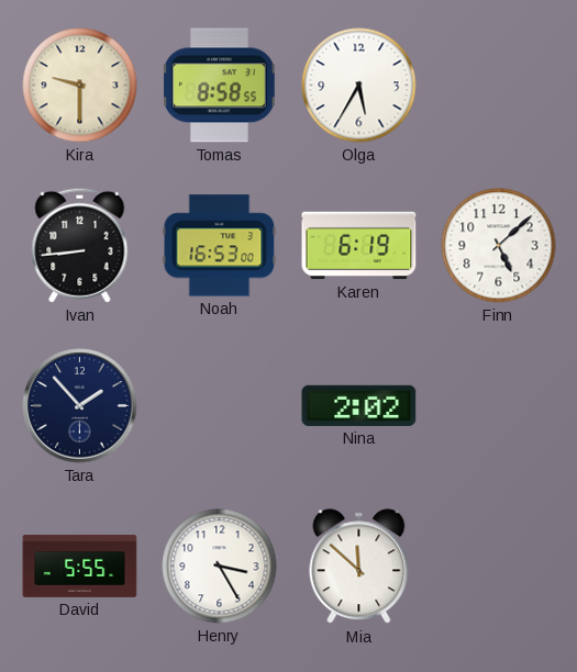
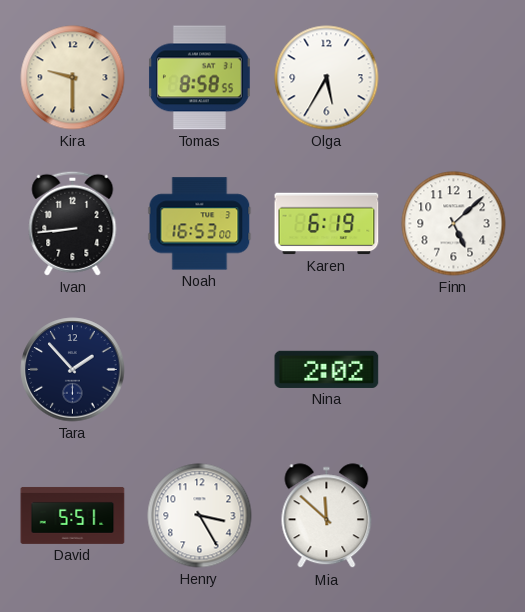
David: 5:55 -> 5:51
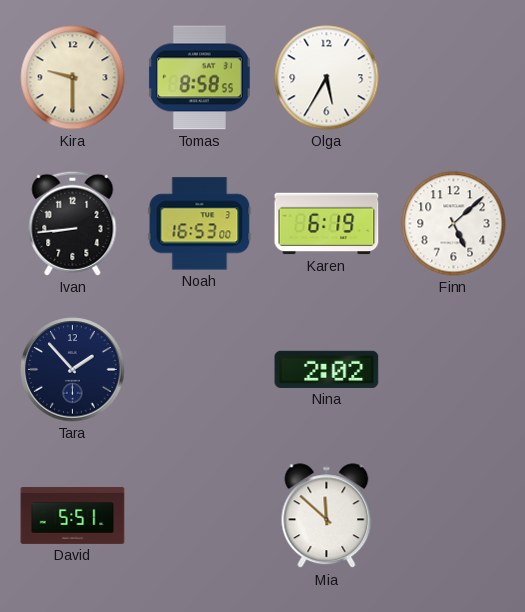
Henry: 3:25 -> none
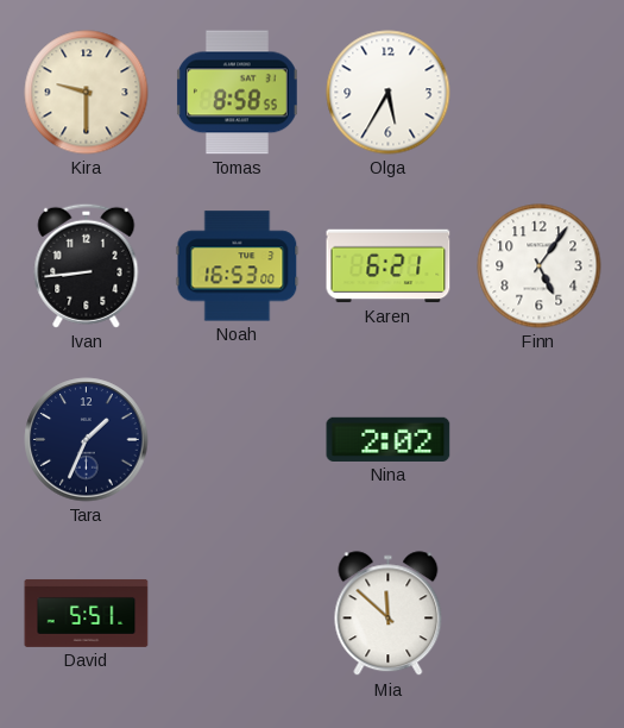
Karen: 6:19 -> 6:21
Finn: 5:08 -> 5:06
Tara: 1:53 -> 1:34
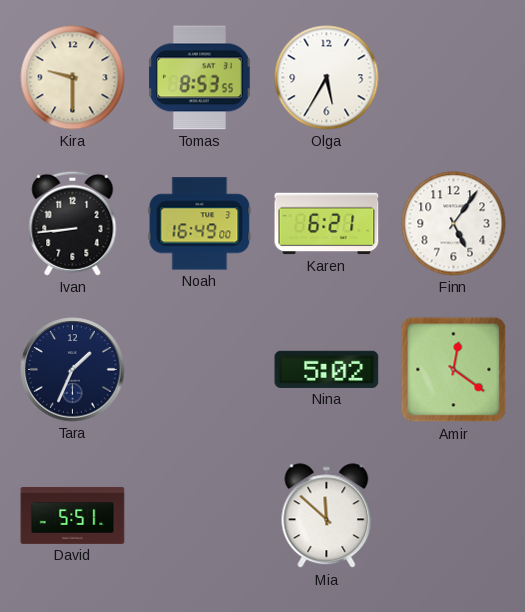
Tomas: 8:58 -> 8:53
Noah: 16:53 -> 16:49
Nina: 2:02 -> 5:02
Amir: none -> 12:21
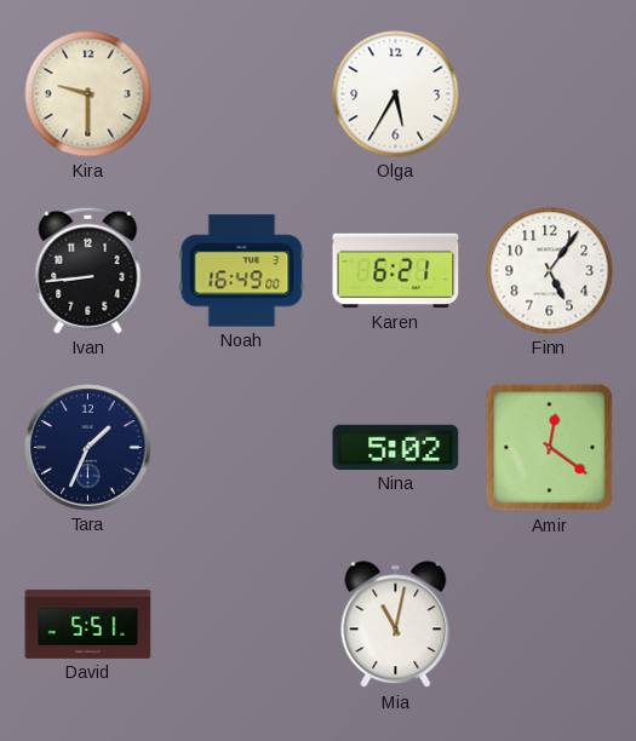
Tomas: 8:53 -> none
Mia: 11:52 -> 11:02
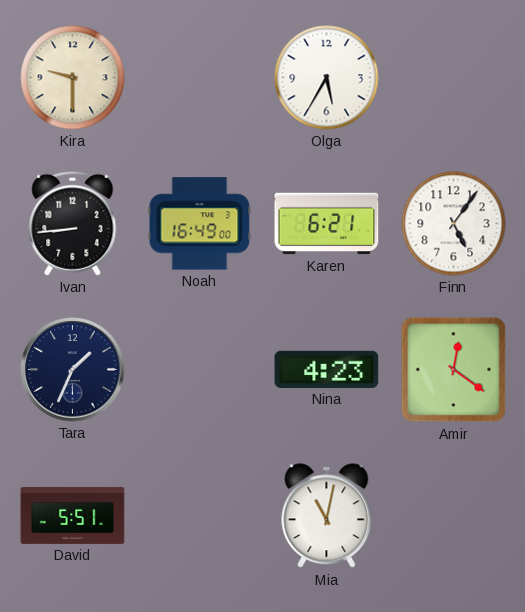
Nina: 5:02 -> 4:23
